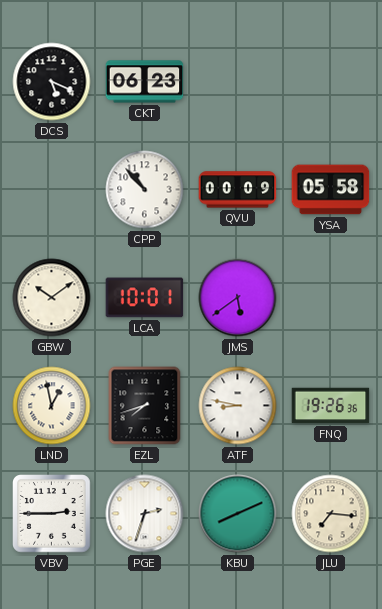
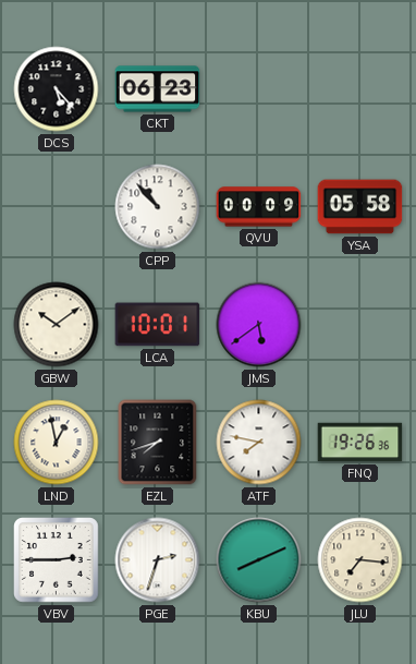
DCS: 5:19 -> 5:23
ATF: 8:47 -> 7:47
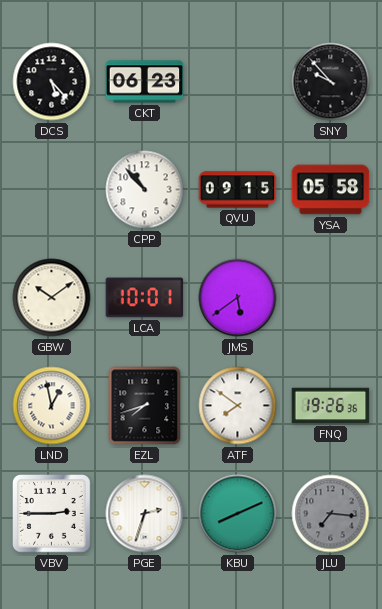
SNY: none -> 9:53
QVU: 00:09 -> 09:15
ATF: 7:47 -> 7:51
JLU dial: cream -> grey
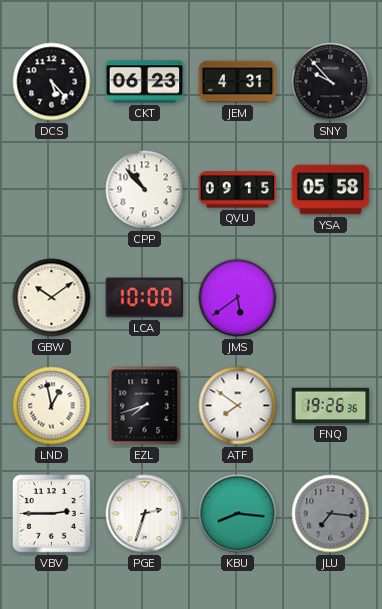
JEM: none -> 4:31
LCA: 10:01 -> 10:00
KBU: 8:11 -> 8:16
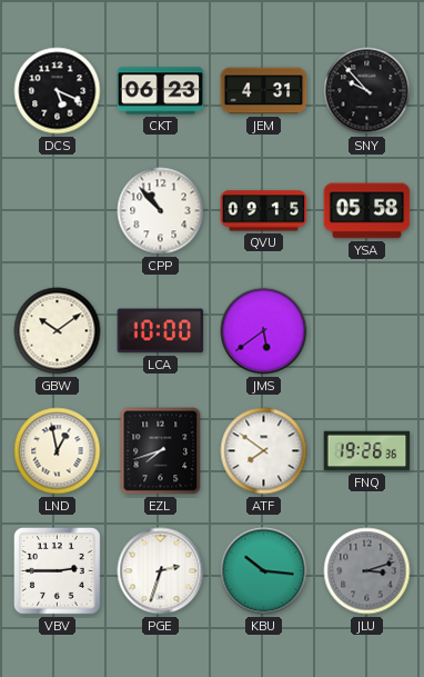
DCS: 5:23 -> 5:19
KBU: 8:16 -> 10:16
JLU: 7:16 -> 3:12
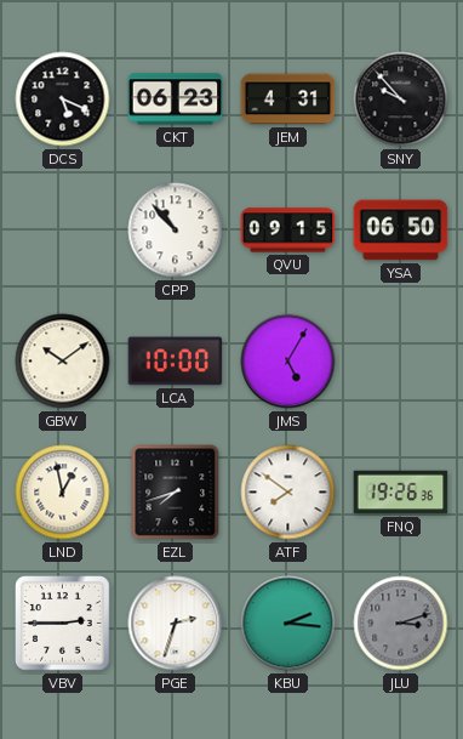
YSA: 05:58 -> 06:50
JMS: 5:39 -> 5:05
KBU: 10:16 -> 2:16
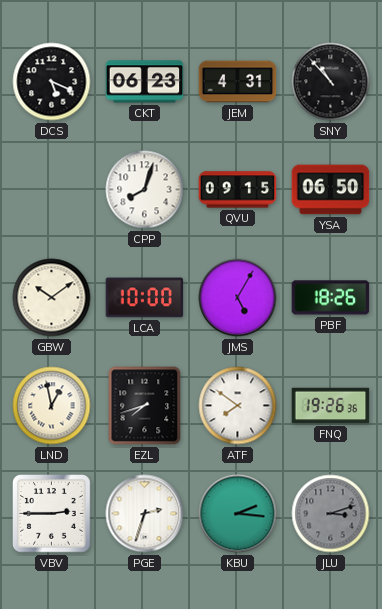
SNY: 9:53 -> 10:53
CPP: 10:53 -> 8:03
PBF: none -> 18:26
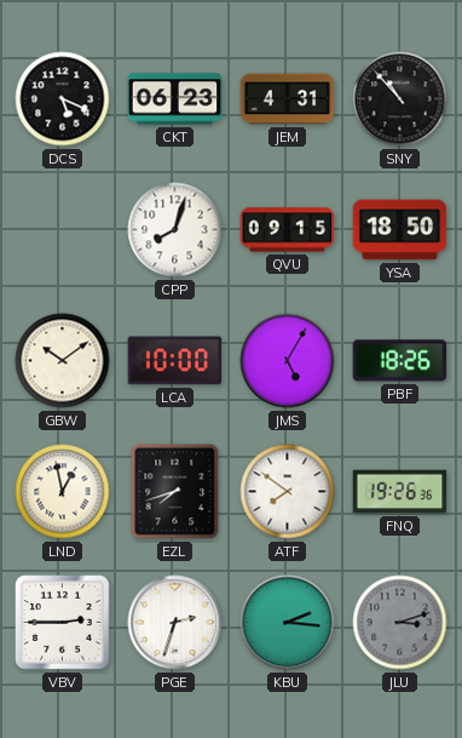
YSA: 06:50 -> 18:50
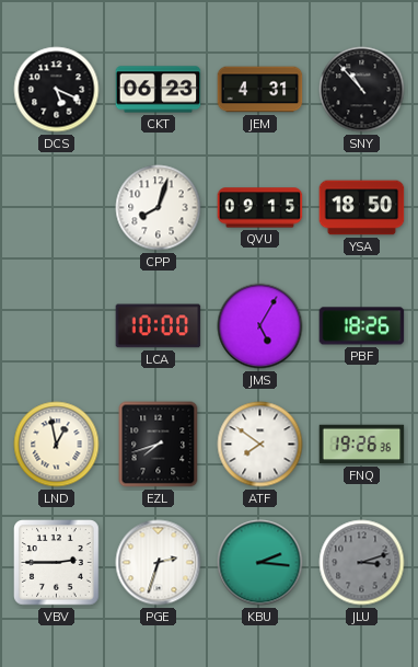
GBW: 10:09 -> none
